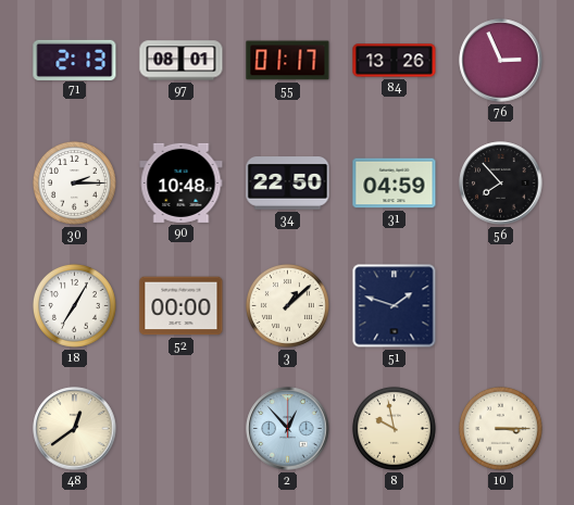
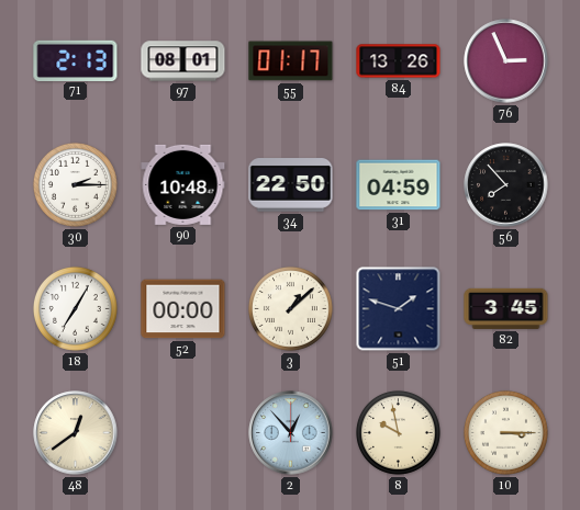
82: none -> 3:45
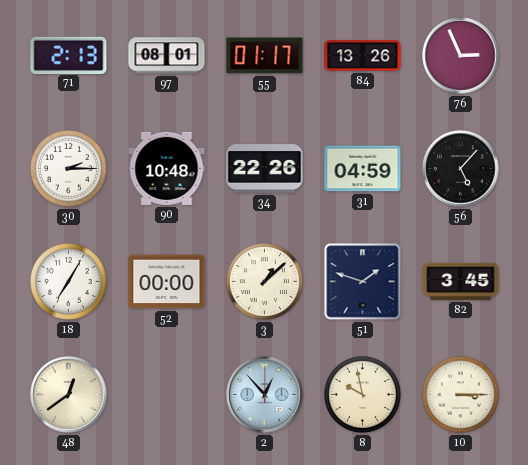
34: 22:50 -> 22:26
56: 7:53 -> 5:07
